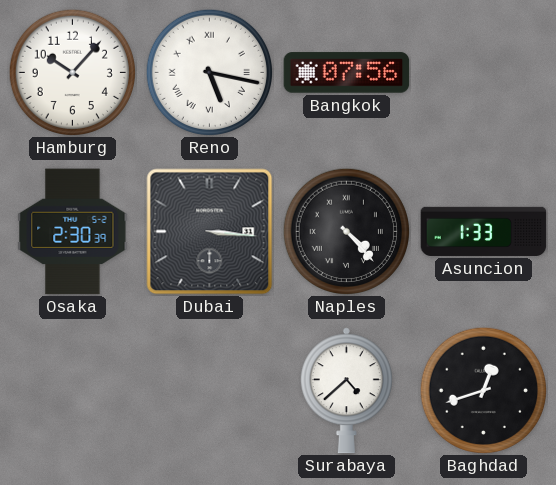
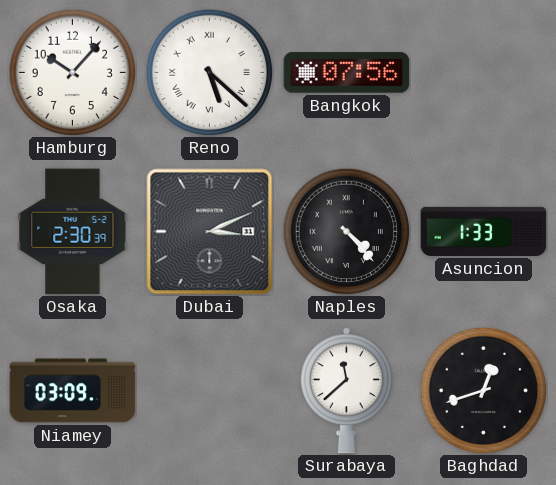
Reno: 5:17 -> 5:22
Dubai: 3:16 -> 3:11
Niamey: none -> 03:09
Surabaya: 4:38 -> 11:38
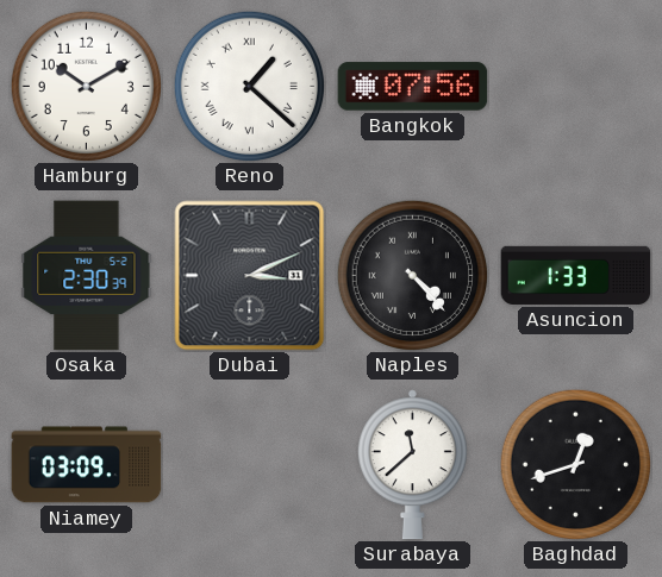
Hamburg: 10:07 -> 10:10
Reno: 5:22 -> 1:22
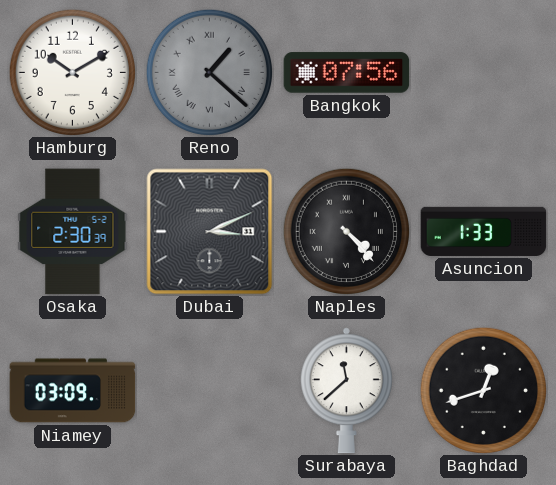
Reno dial: white -> grey
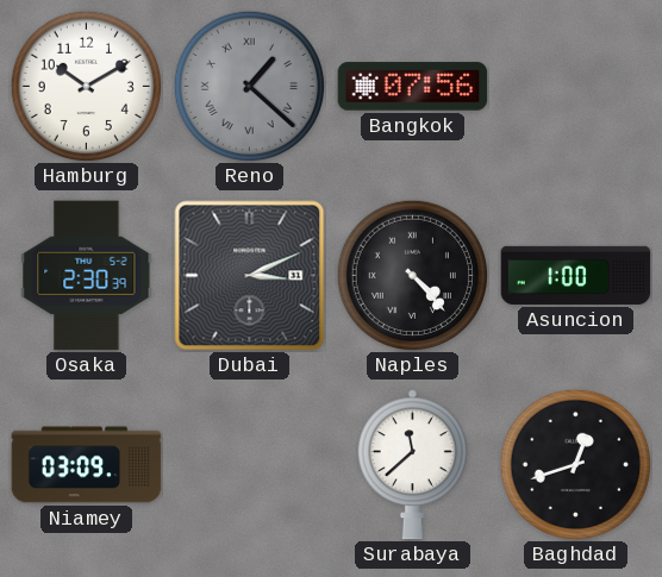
Asuncion: 1:33 -> 1:00
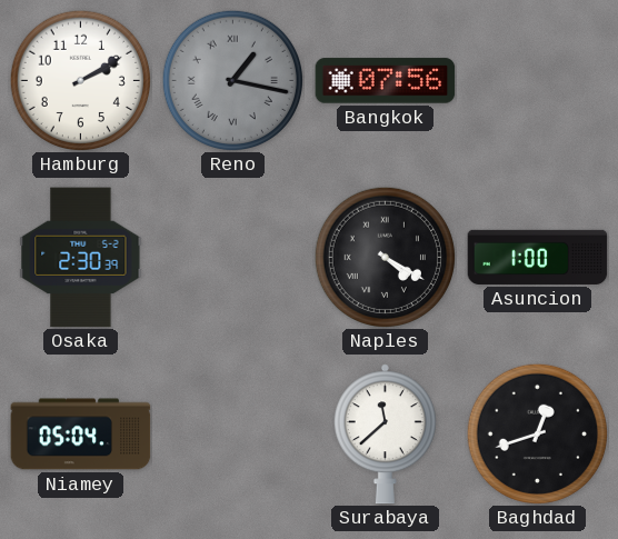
Hamburg: 10:10 -> 2:10
Reno: 1:22 -> 1:17
Dubai: 3:11 -> none
Naples: 4:23 -> 4:20
Niamey: 03:09 -> 05:04
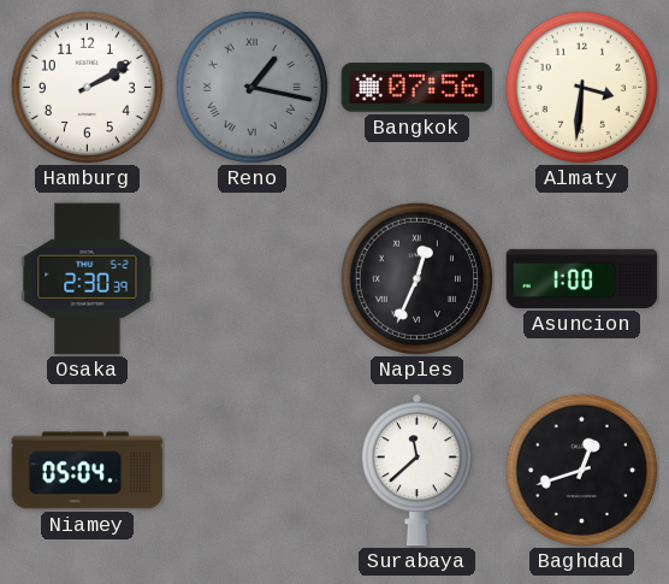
Almaty: none -> 3:31
Naples: 4:20 -> 12:34
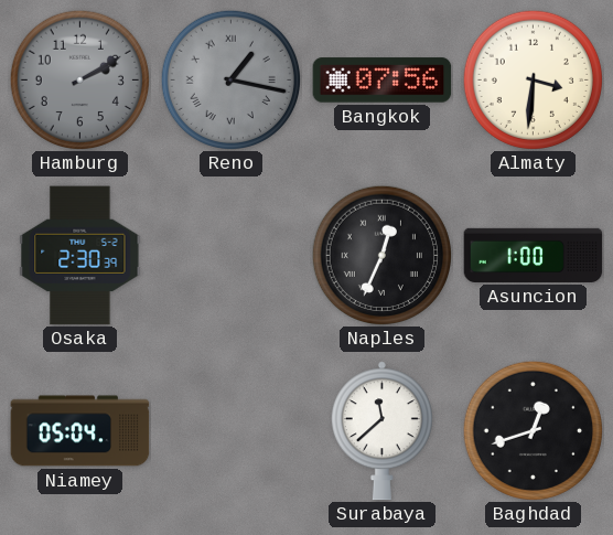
Hamburg dial: white -> grey
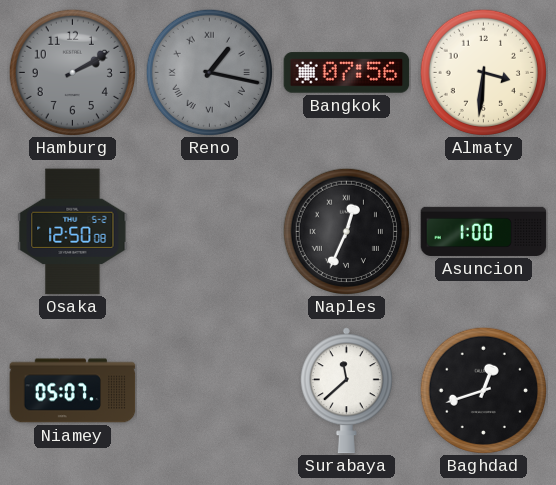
Osaka: 2:30 -> 12:50
Niamey: 05:04 -> 05:07
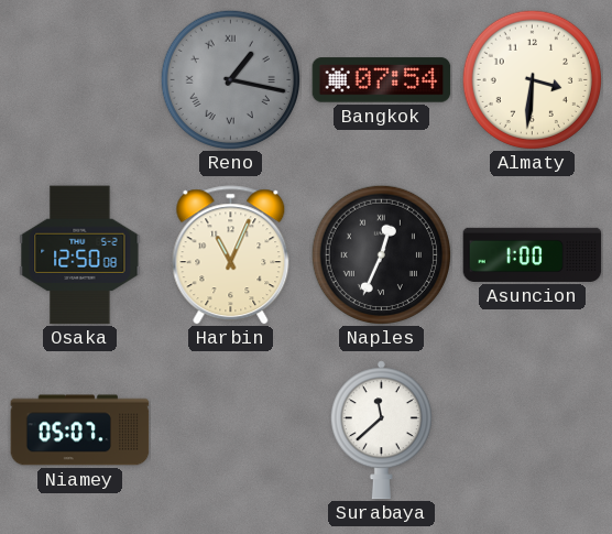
Hamburg: 2:10 -> none
Bangkok: 07:56 -> 07:54
Harbin: none -> 11:04
Baghdad: 12:42 -> none
